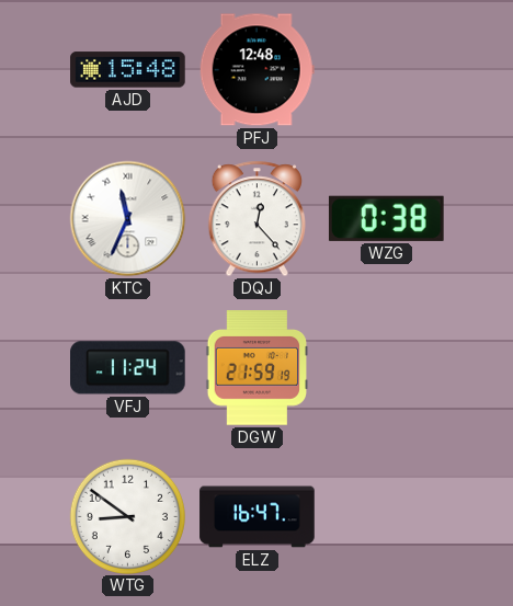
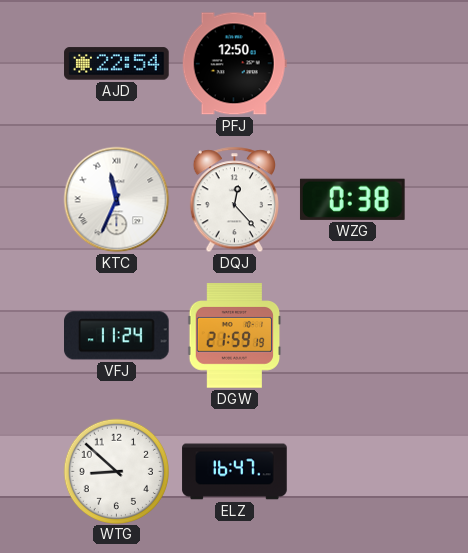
AJD: 15:48 -> 22:54
PFJ: 12:48 -> 12:50
WTG: 8:51 -> 8:52
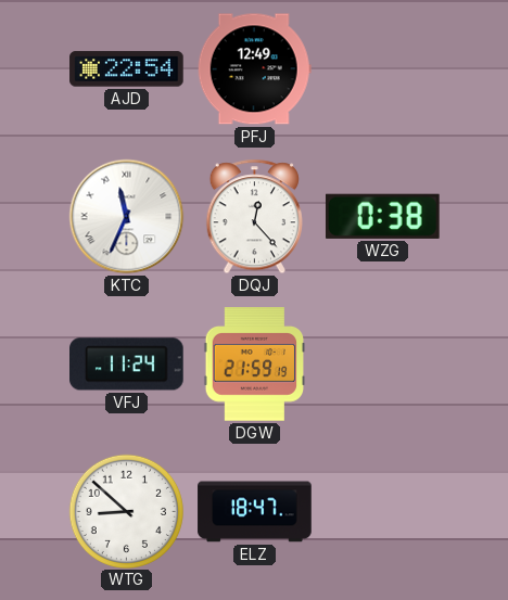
PFJ: 12:50 -> 12:49
ELZ: 16:47 -> 18:47
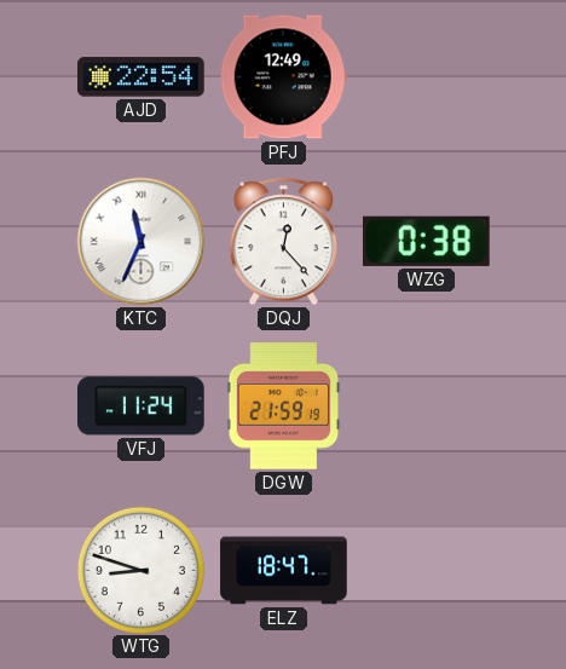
WTG: 8:52 -> 8:48
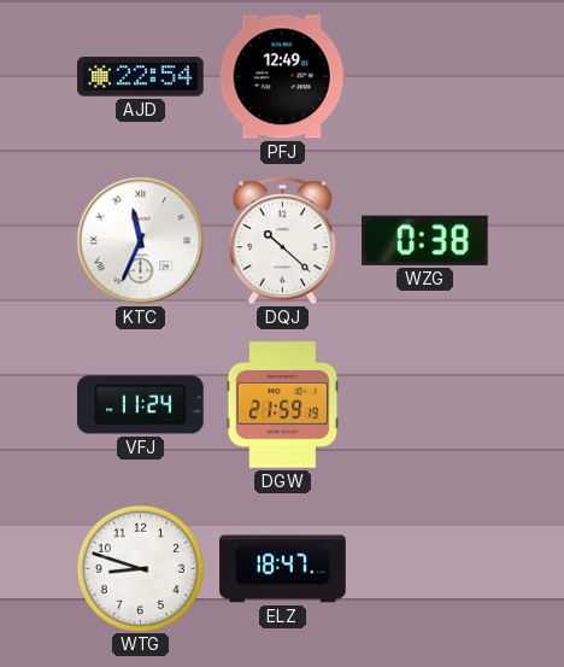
DQJ: 12:23 -> 10:22
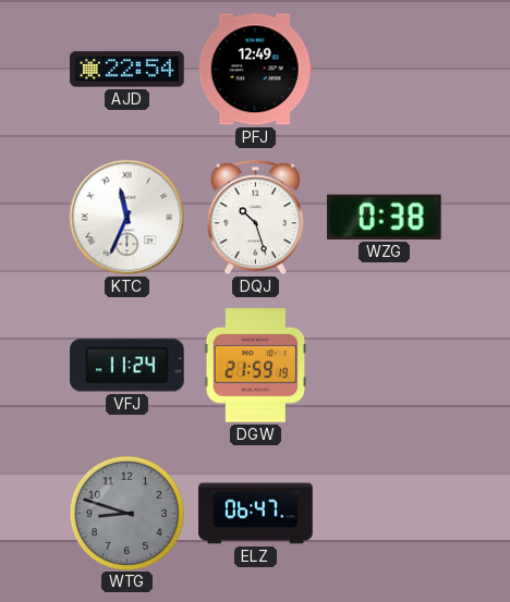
DQJ: 10:22 -> 10:27
WTG dial: white -> grey
ELZ: 18:47 -> 06:47
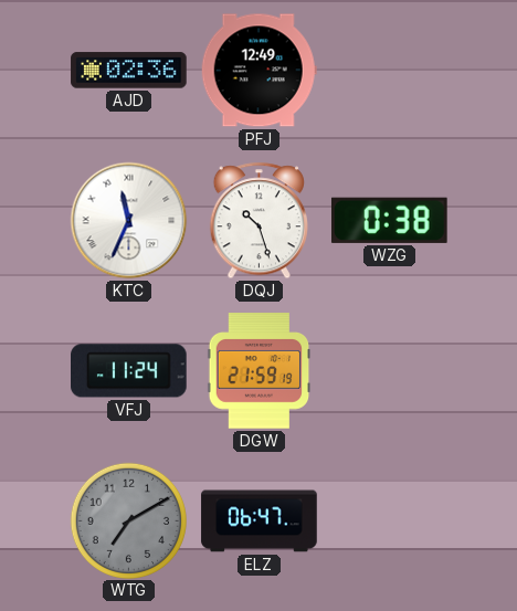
AJD: 22:54 -> 02:36
WTG: 8:48 -> 7:10
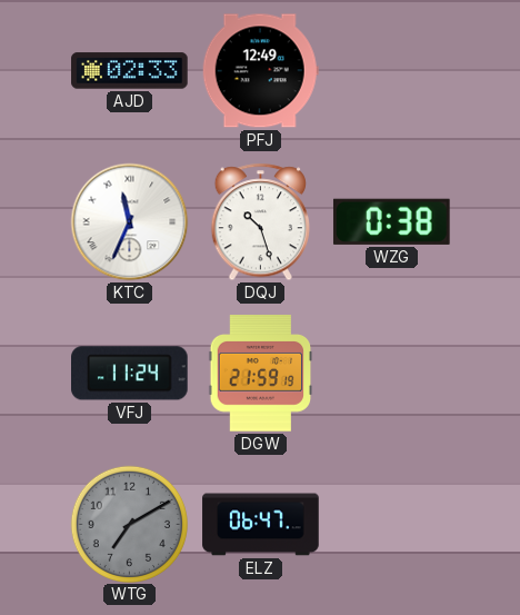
AJD: 02:36 -> 02:33
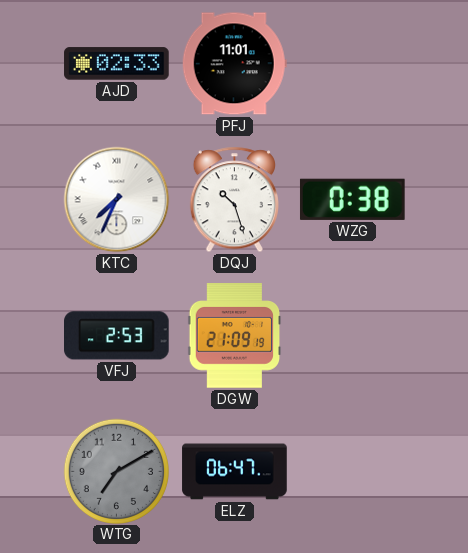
PFJ: 12:49 -> 11:01
KTC: 11:34 -> 7:34
VFJ: 11:24 -> 2:53
DGW: 21:59 -> 21:09
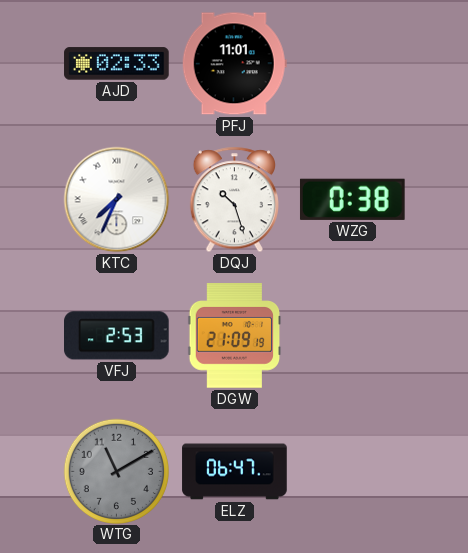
WTG: 7:10 -> 11:10
